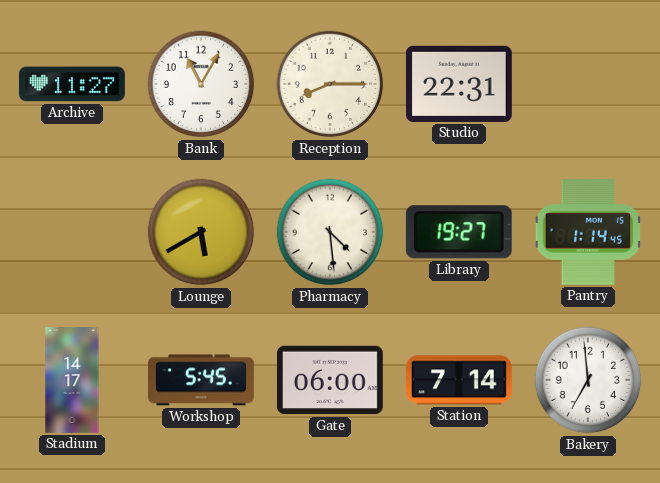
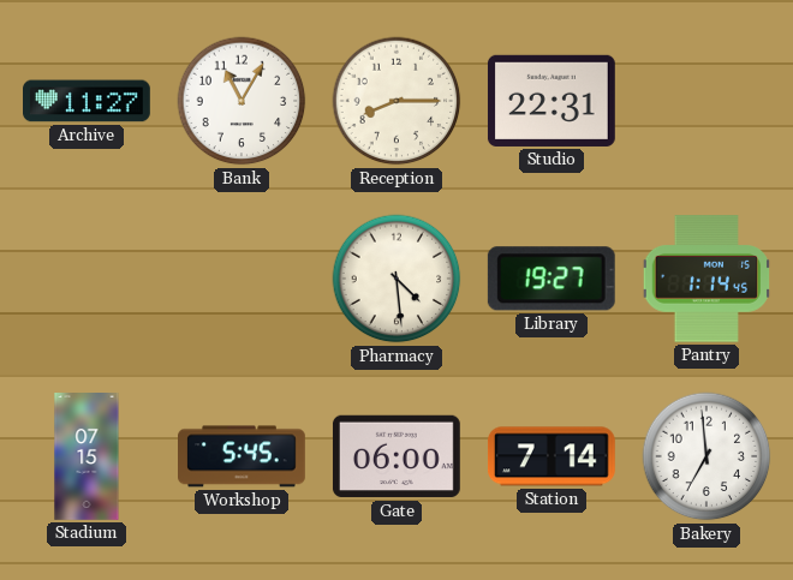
Lounge: 5:40 -> none
Stadium: 14:17 -> 07:15
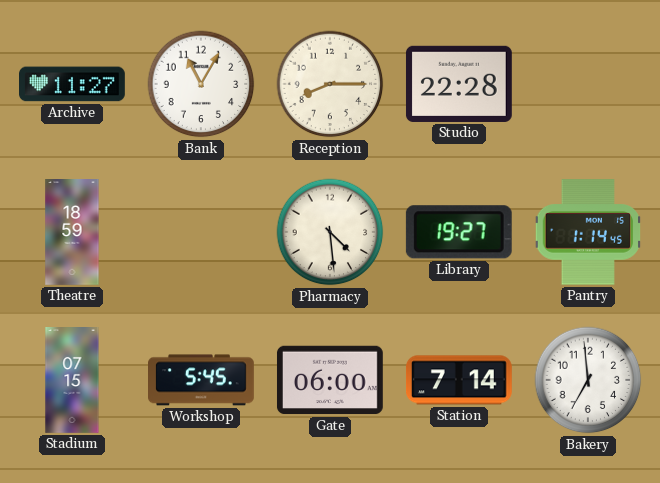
Studio: 22:31 -> 22:28
Theatre: none -> 18:59
